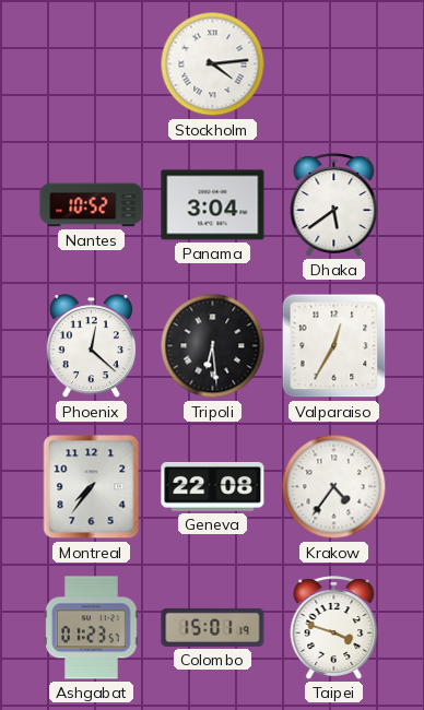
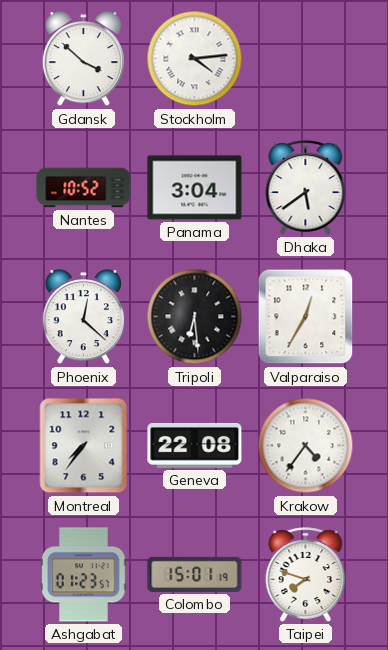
Gdansk: none -> 3:52
Taipei: 3:48 -> 7:48
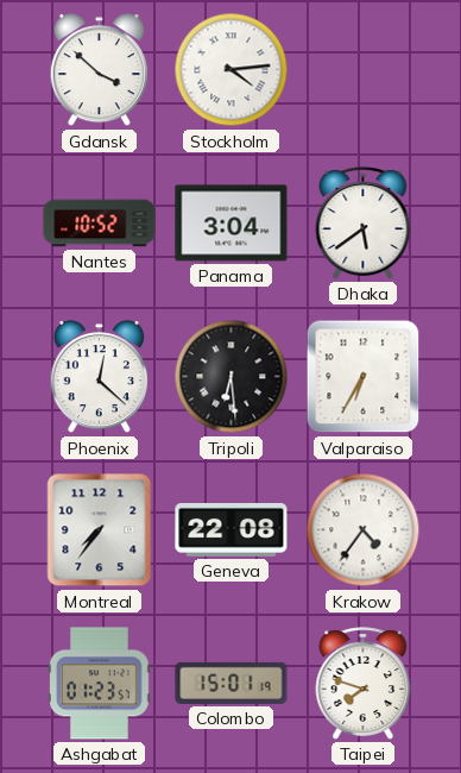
Valparaiso: 12:35 -> 6:35
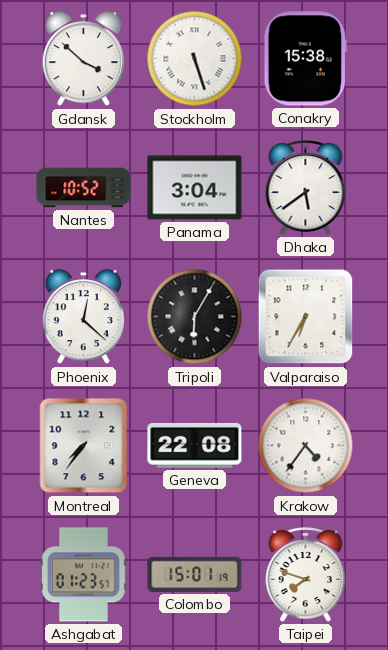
Stockholm: 4:14 -> 5:27
Conakry: none -> 15:38
Tripoli: 6:29 -> 6:05
